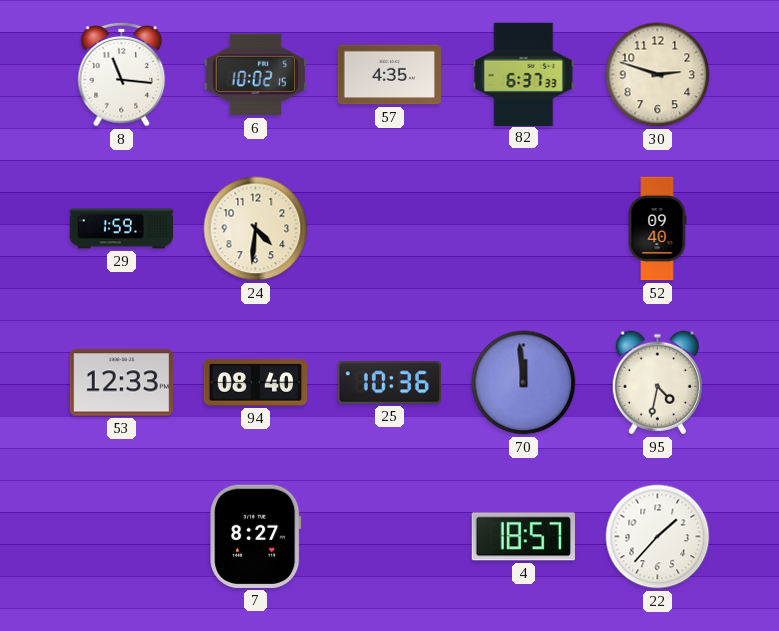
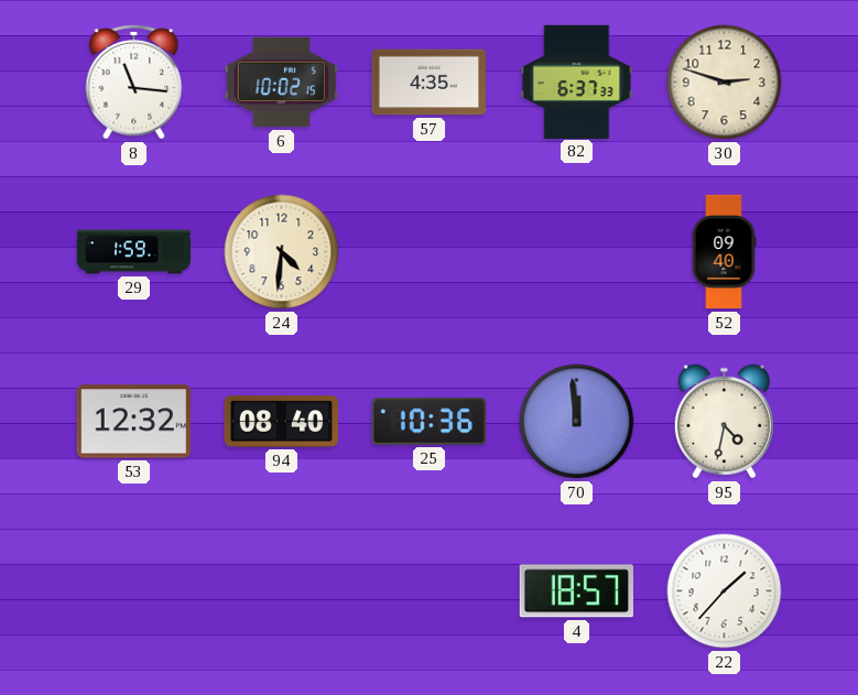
53: 12:33 -> 12:32
7: 8:27 -> none
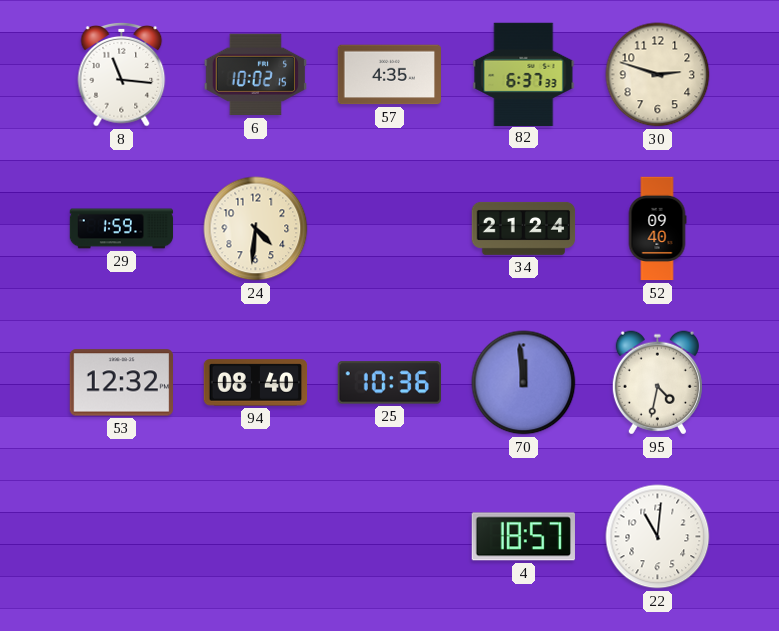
34: none -> 21:24
22: 1:37 -> 11:01
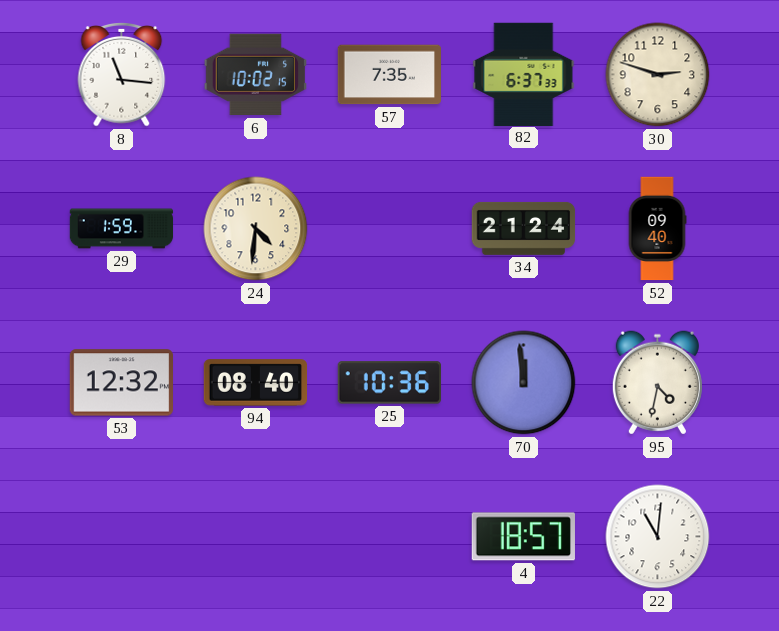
57: 4:35 -> 7:35
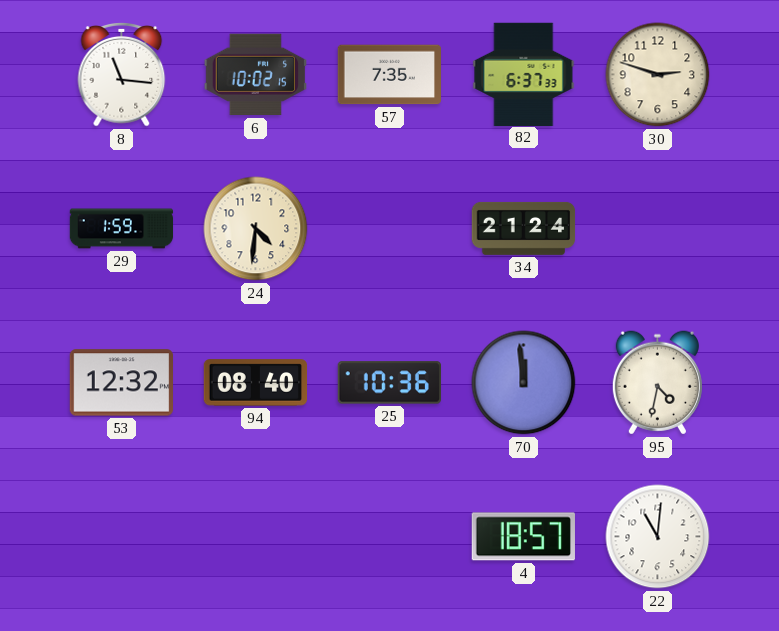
52: 09:40 -> none
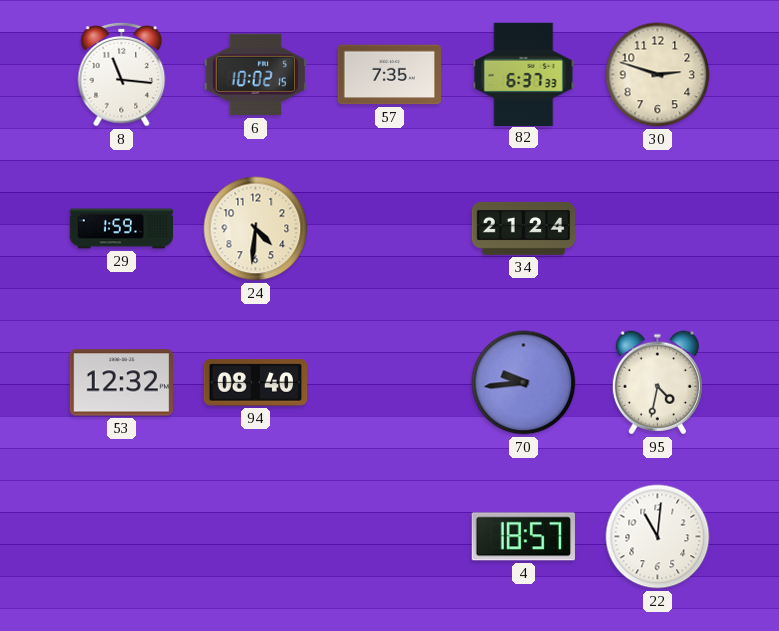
25: 10:36 -> none
70: 11:59 -> 9:44
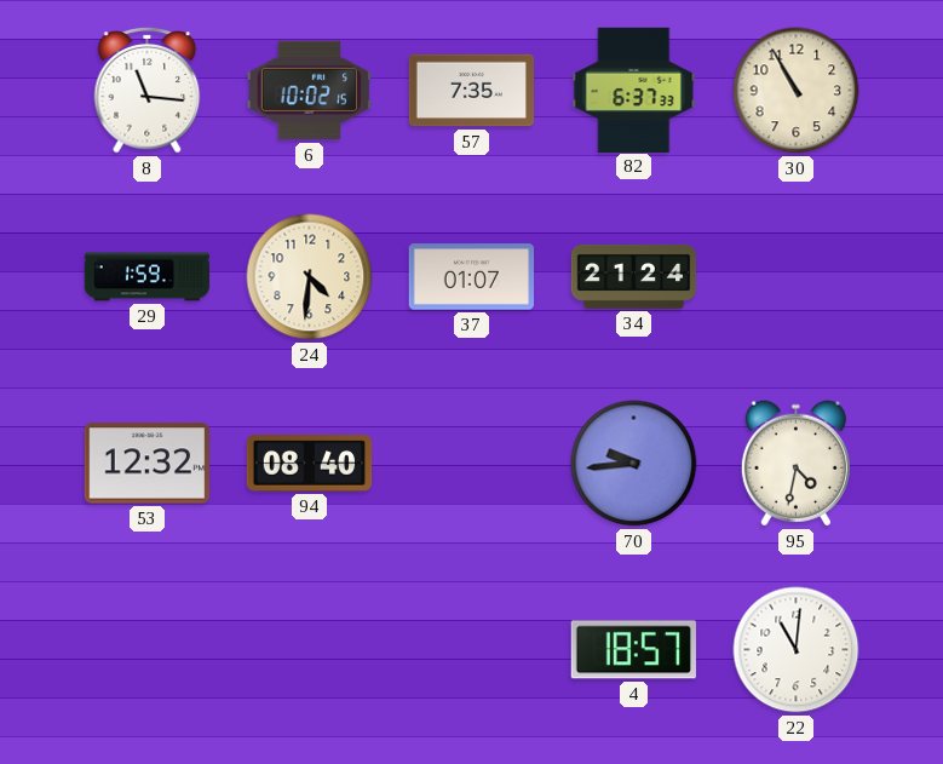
30: 2:48 -> 10:55
37: none -> 01:07
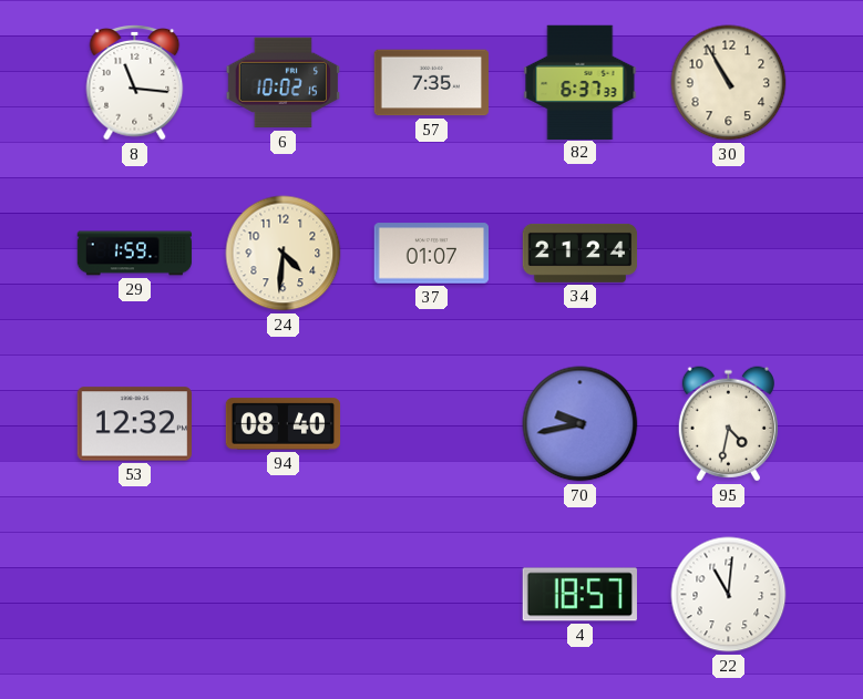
70: 9:44 -> 9:43
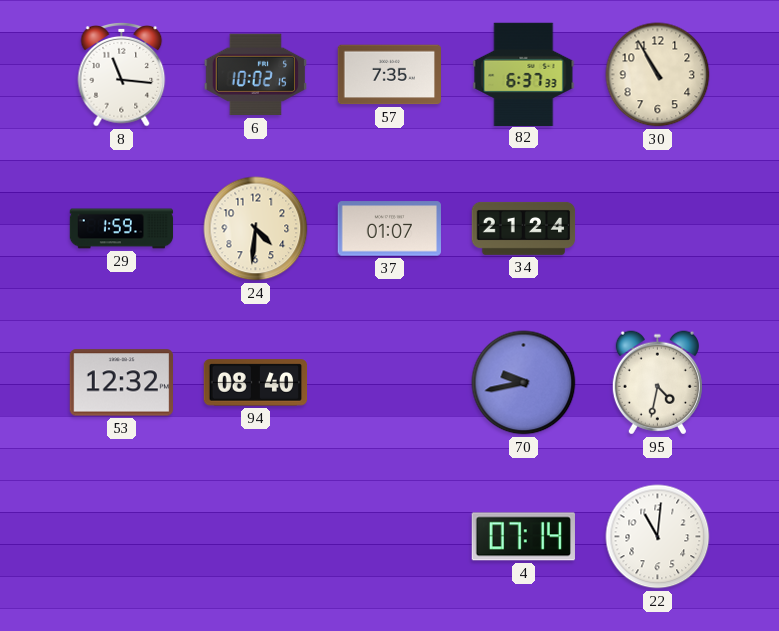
4: 18:57 -> 07:14
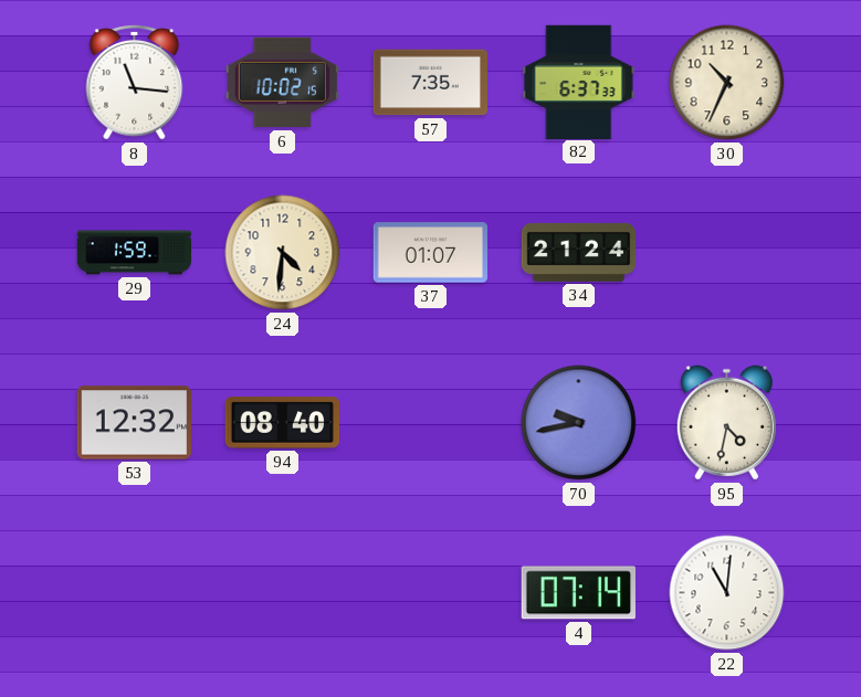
30: 10:55 -> 10:34
